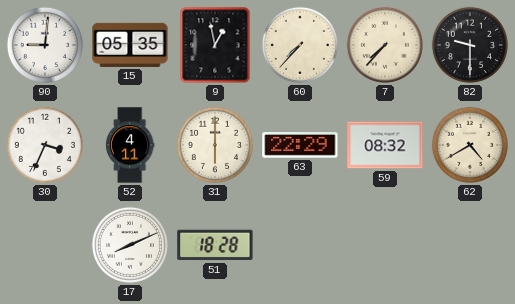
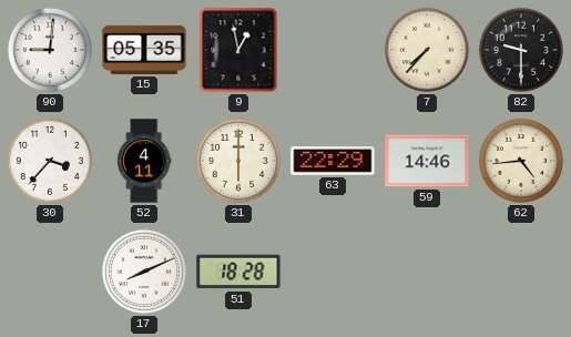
60: 7:37 -> none
30: 3:34 -> 3:37
59: 08:32 -> 14:46
62: 4:40 -> 4:44
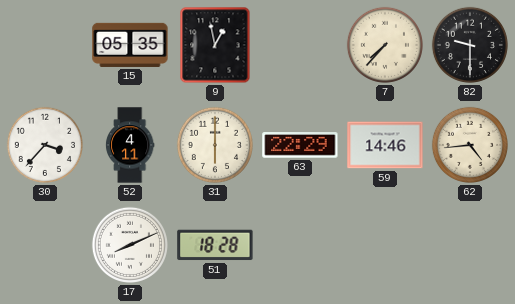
90: 9:01 -> none
